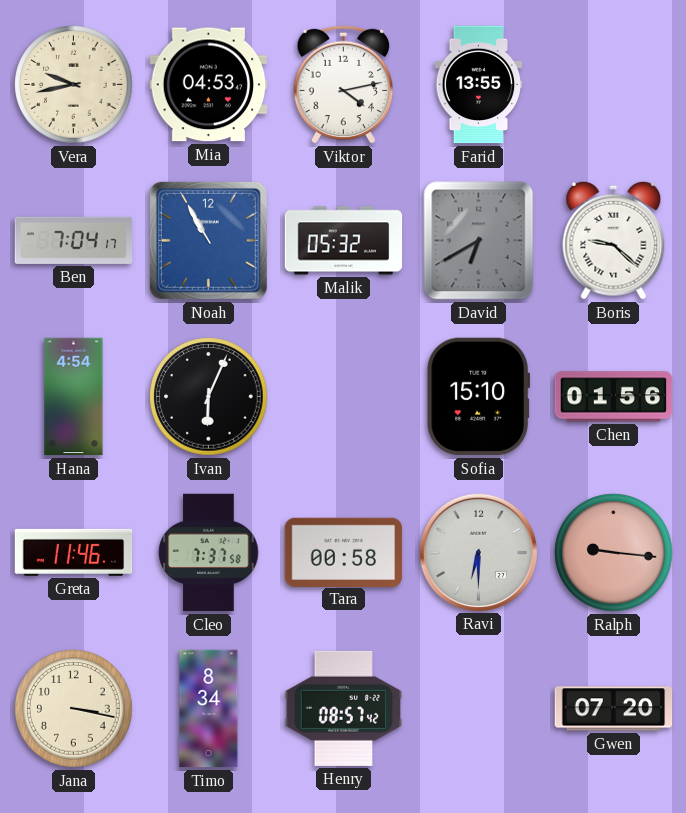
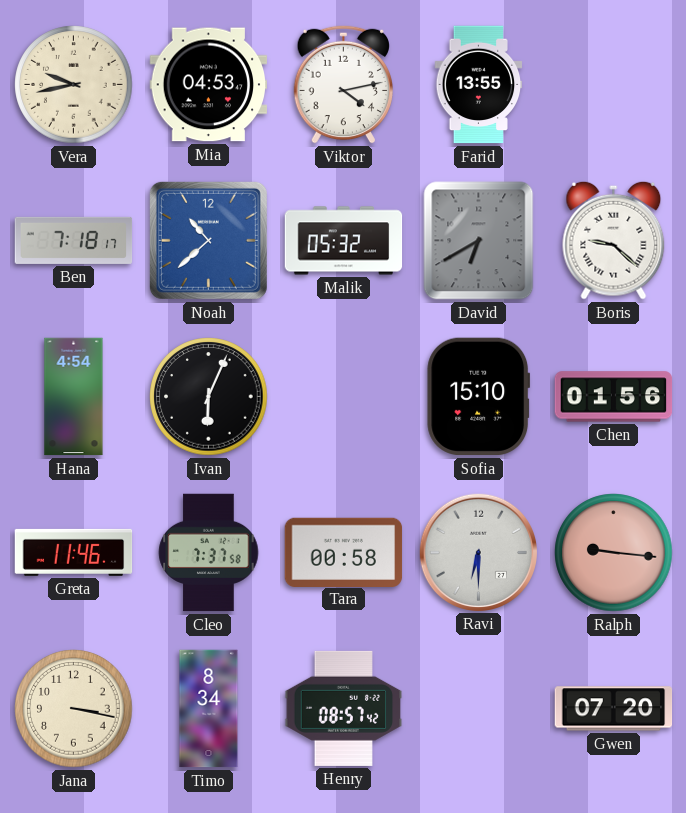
Ben: 7:04 -> 7:18
Noah: 10:55 -> 10:38
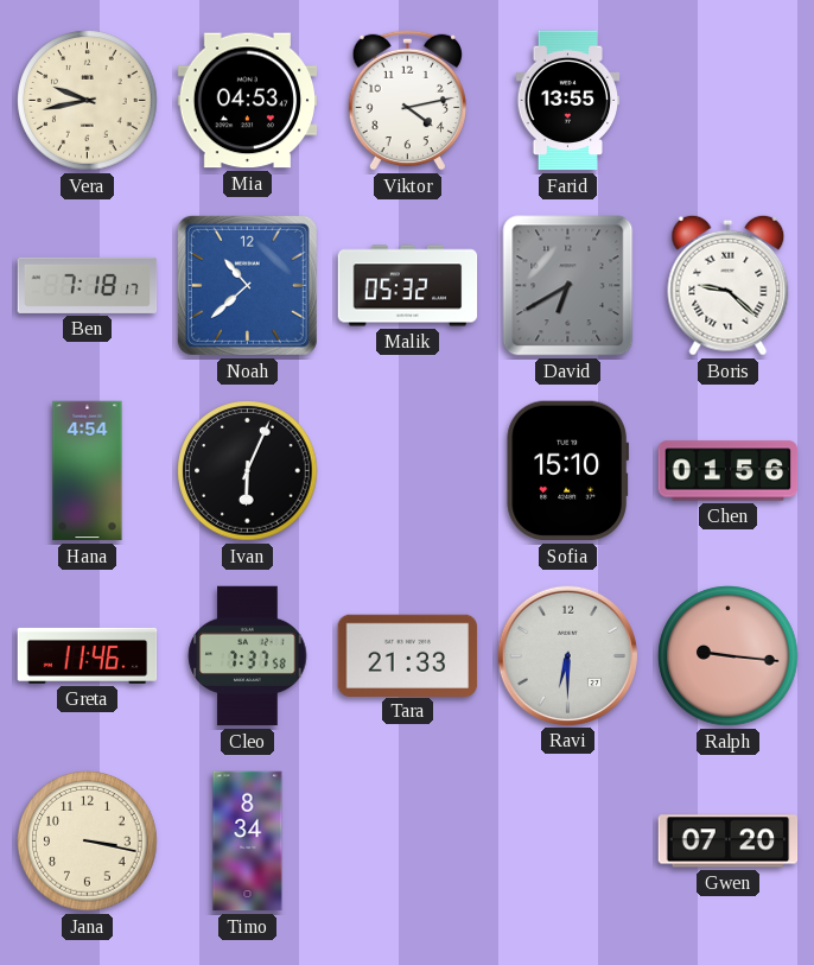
Tara: 00:58 -> 21:33
Henry: 08:57 -> none
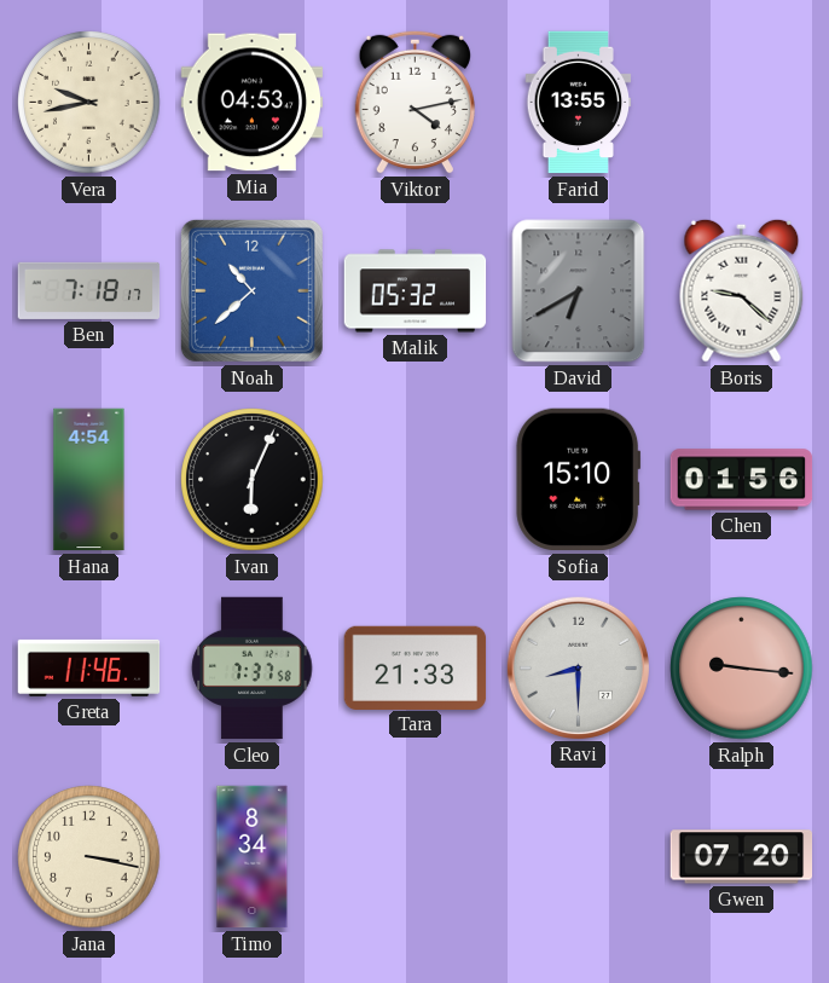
Ravi: 6:30 -> 8:30
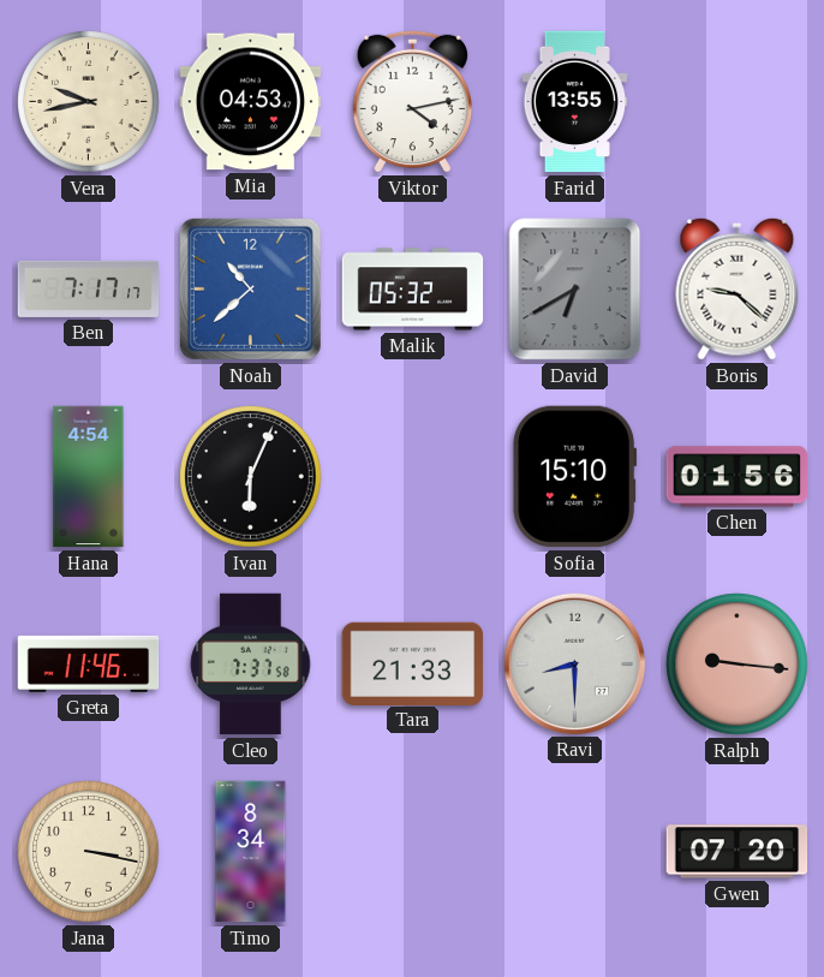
Ben: 7:18 -> 7:17
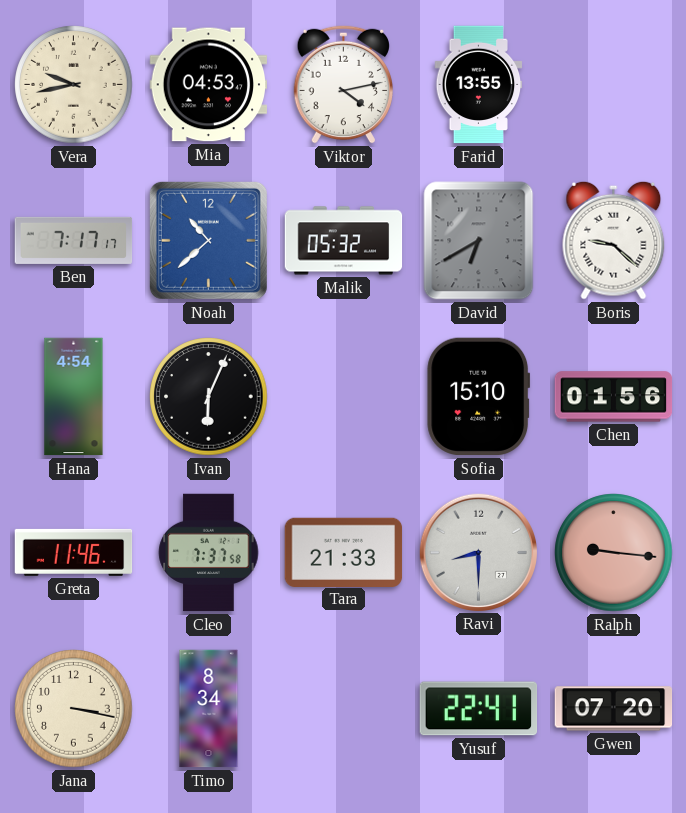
Yusuf: none -> 22:41
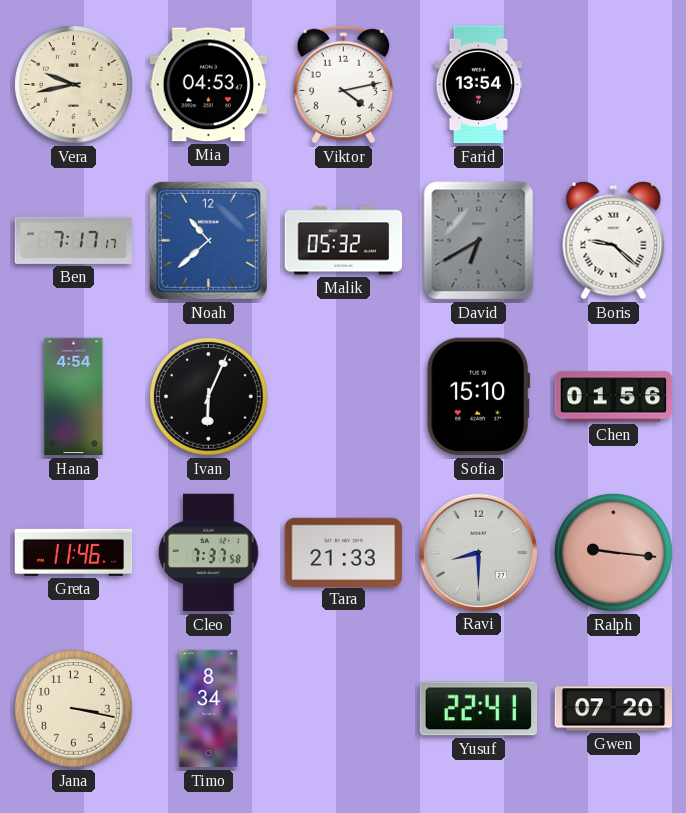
Farid: 13:55 -> 13:54
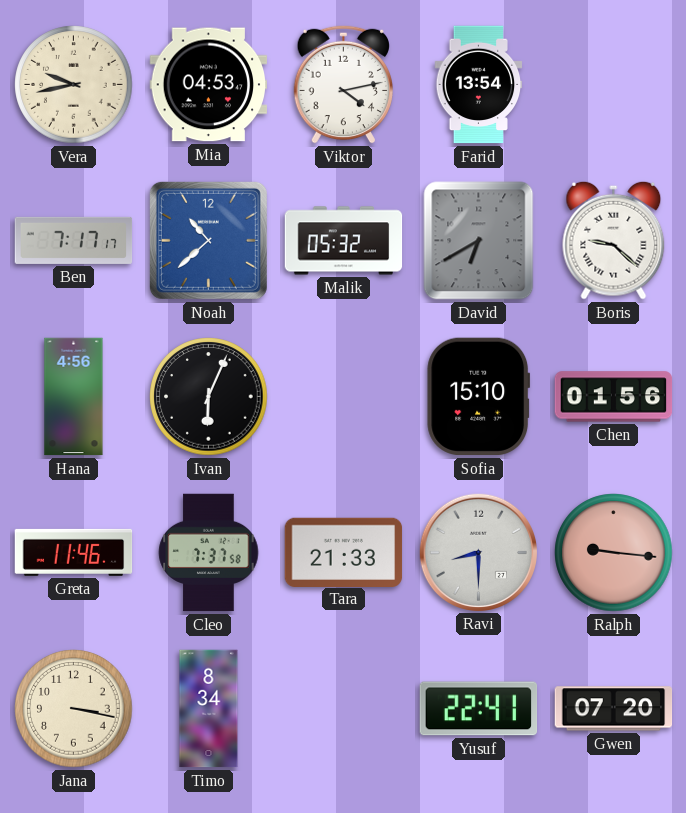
Hana: 4:54 -> 4:56
